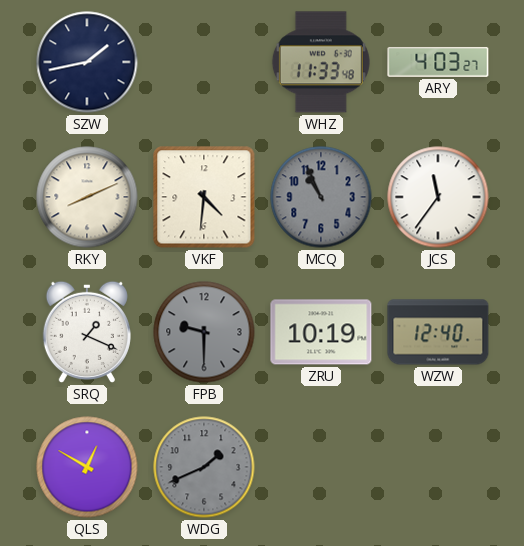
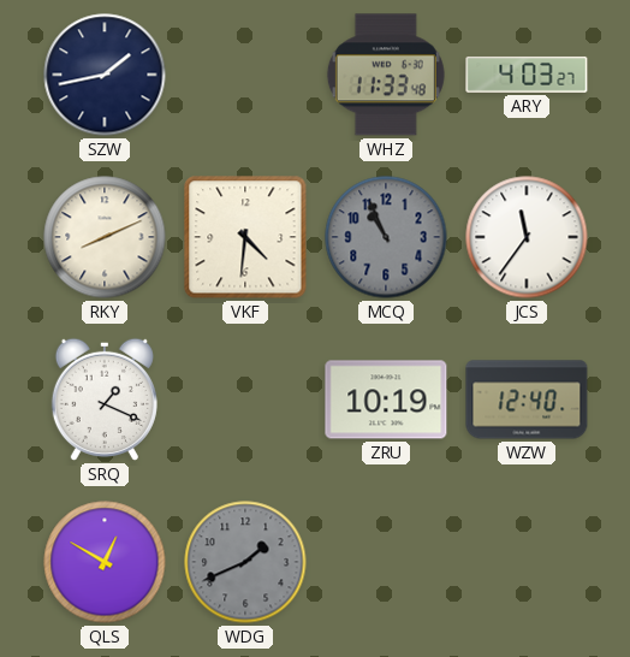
FPB: 9:30 -> none
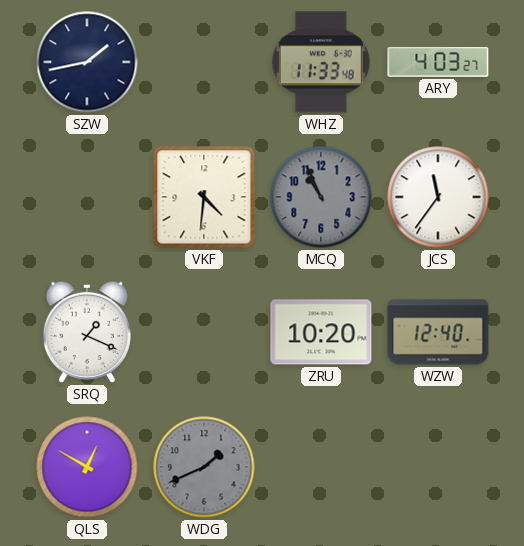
RKY: 8:11 -> none
ZRU: 10:19 -> 10:20
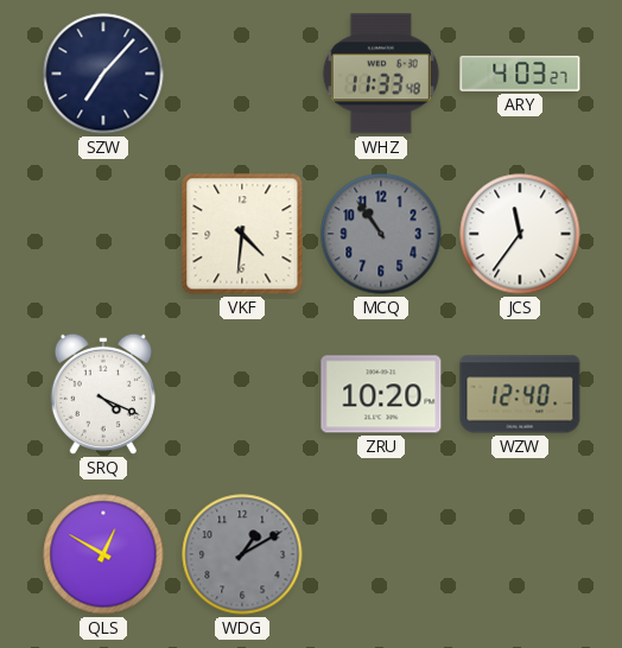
SZW: 1:43 -> 7:07
MCQ: 10:56 -> 10:54
SRQ: 1:19 -> 4:19
WDG: 1:41 -> 1:10
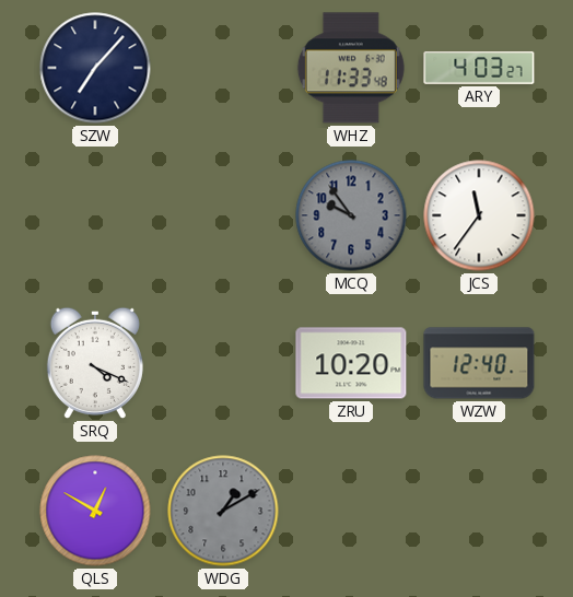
VKF: 4:31 -> none
MCQ: 10:54 -> 9:54
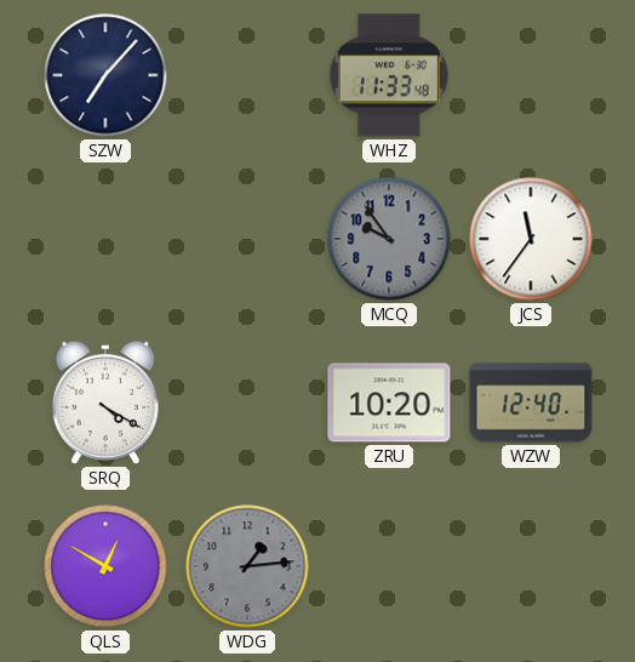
ARY: 4:03 -> none
SRQ: 4:19 -> 4:20
WDG: 1:10 -> 1:14
